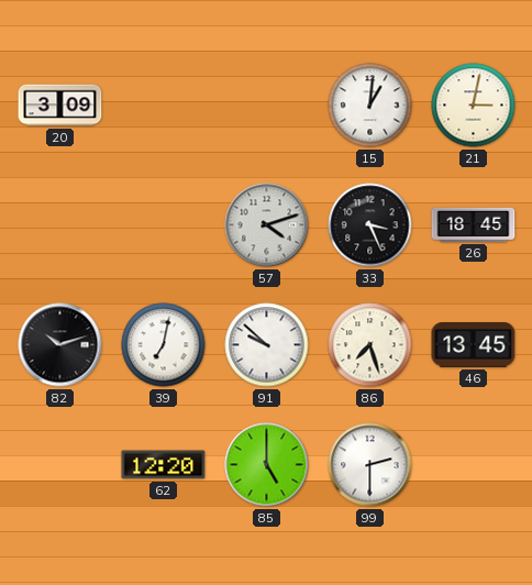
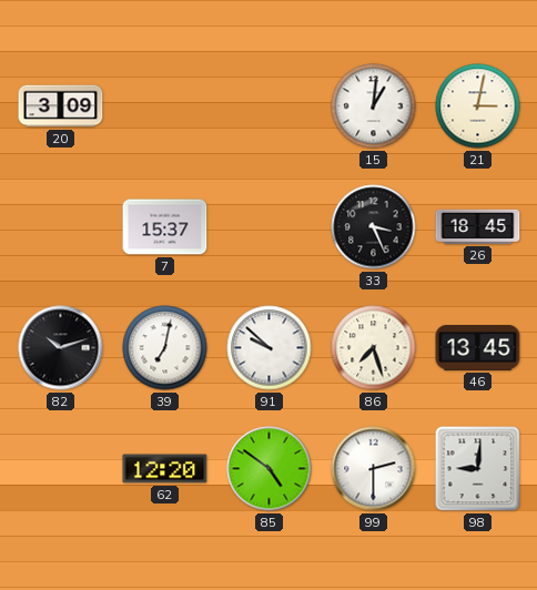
7: none -> 15:37
57: 4:12 -> none
85: 5:00 -> 4:51
98: none -> 9:01
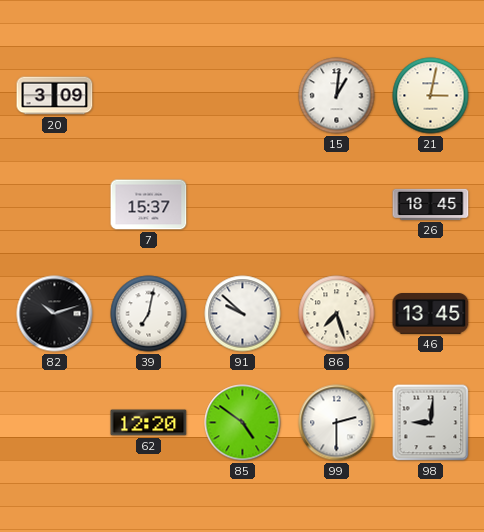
33: 3:26 -> none
